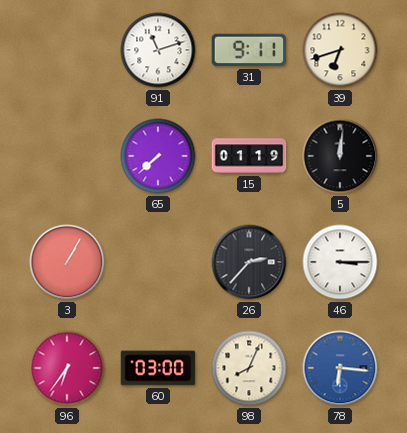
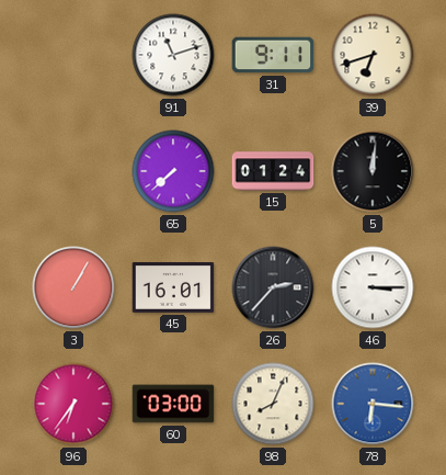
15: 01:19 -> 01:24
45: none -> 16:01
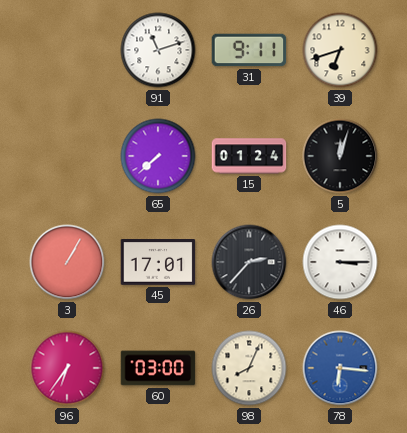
5: 12:01 -> 12:03
45: 16:01 -> 17:01
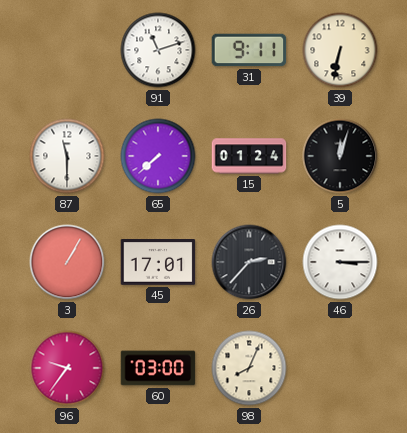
39: 6:42 -> 6:32
87: none -> 11:30
96: 6:36 -> 9:36
78: 6:16 -> none
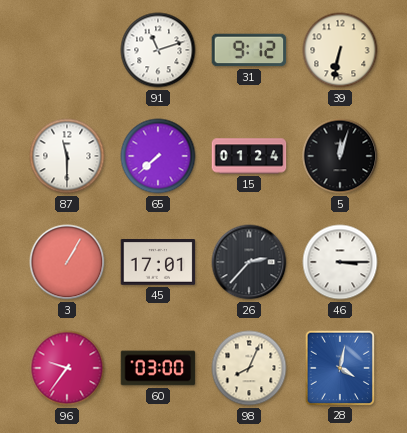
31: 9:11 -> 9:12
28: none -> 4:02
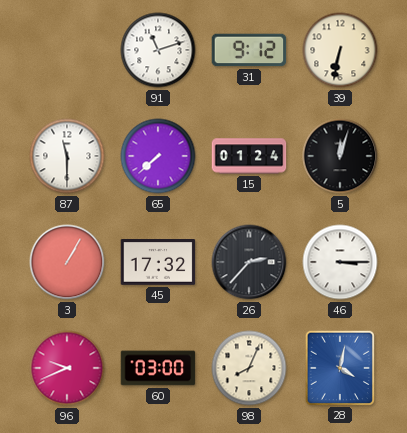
45: 17:01 -> 17:32
96: 9:36 -> 9:41
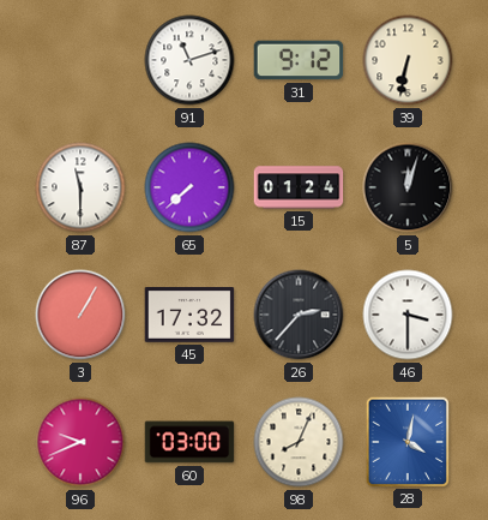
46: 3:15 -> 3:30
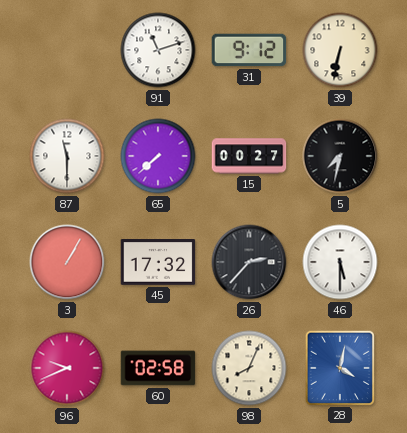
15: 01:24 -> 00:27
5: 12:03 -> 7:32
46: 3:30 -> 5:30
60: 03:00 -> 02:58
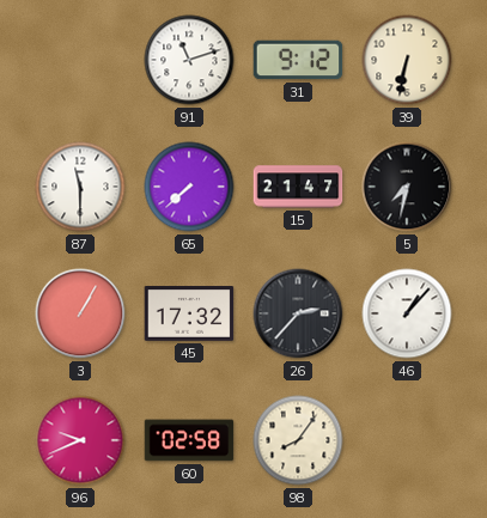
15: 00:27 -> 21:47
46: 5:30 -> 1:07
98: 8:04 -> 8:06
28: 4:02 -> none
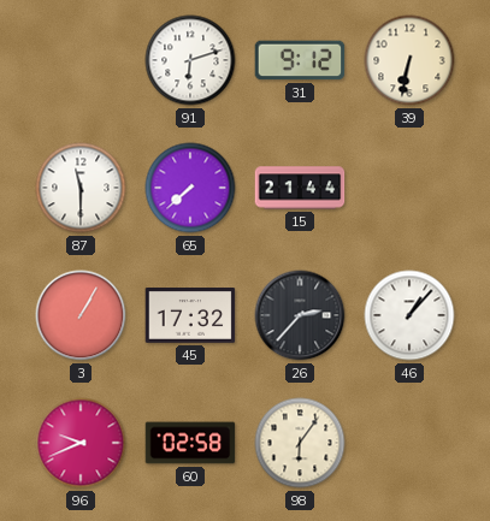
91: 11:12 -> 6:12
15: 21:47 -> 21:44
5: 7:32 -> none
98: 8:06 -> 6:06
